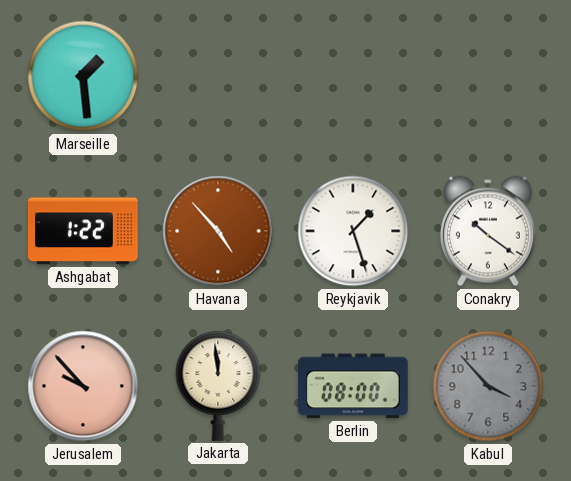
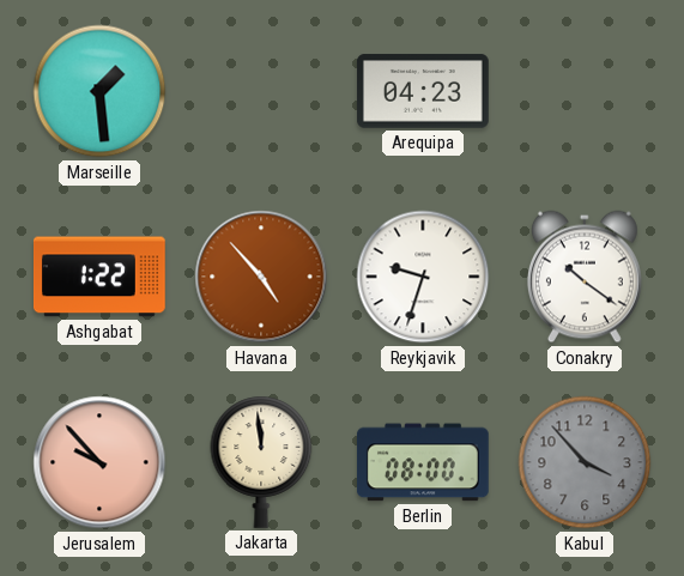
Arequipa: none -> 04:23
Reykjavik: 1:27 -> 9:33
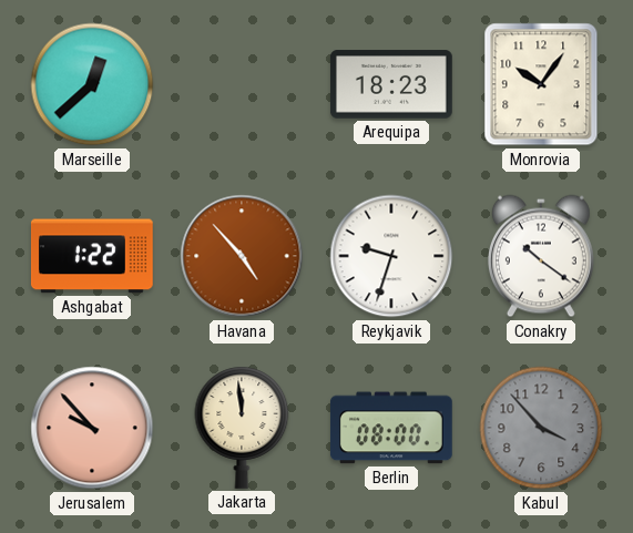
Marseille: 1:29 -> 12:38
Arequipa: 04:23 -> 18:23
Monrovia: none -> 10:06
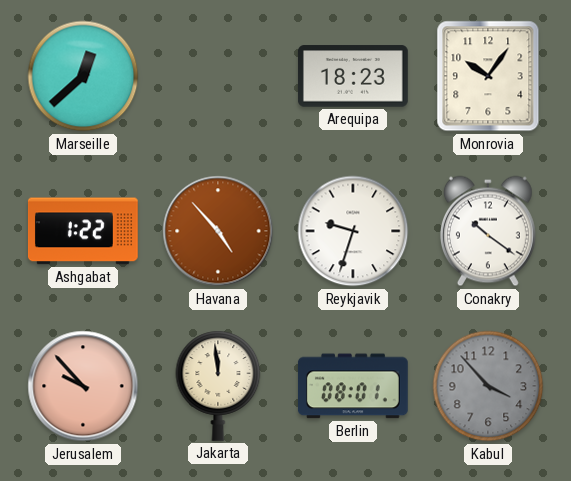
Berlin: 08:00 -> 08:01
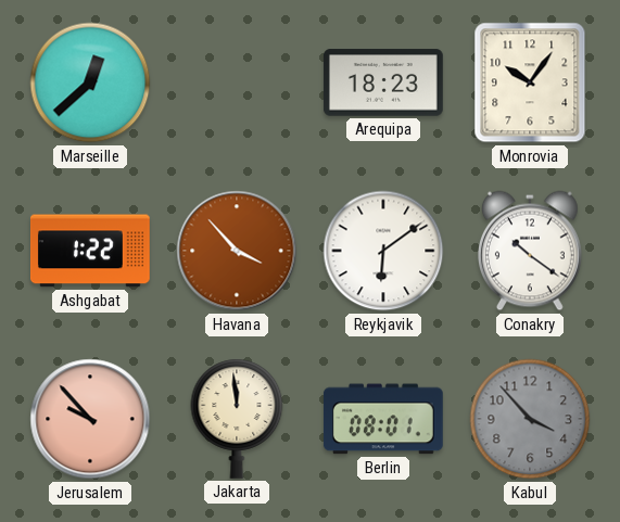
Havana: 4:53 -> 3:53
Reykjavik: 9:33 -> 6:09
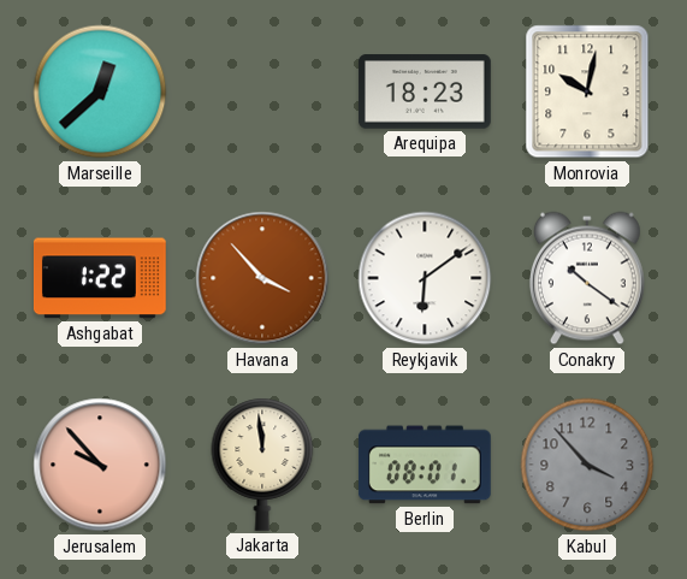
Monrovia: 10:06 -> 10:02
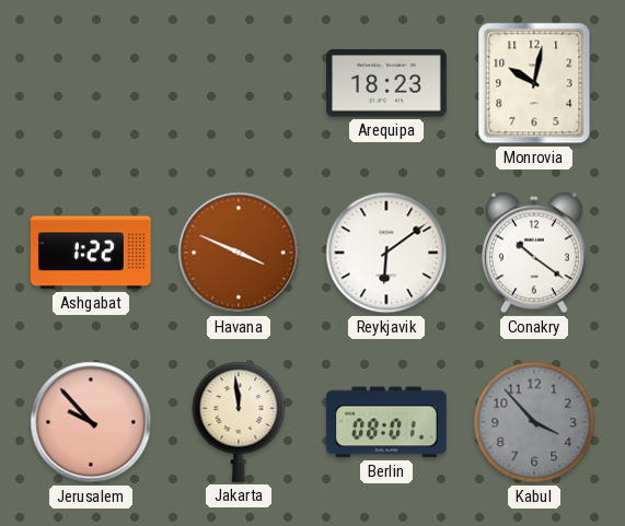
Marseille: 12:38 -> none
Havana: 3:53 -> 3:49
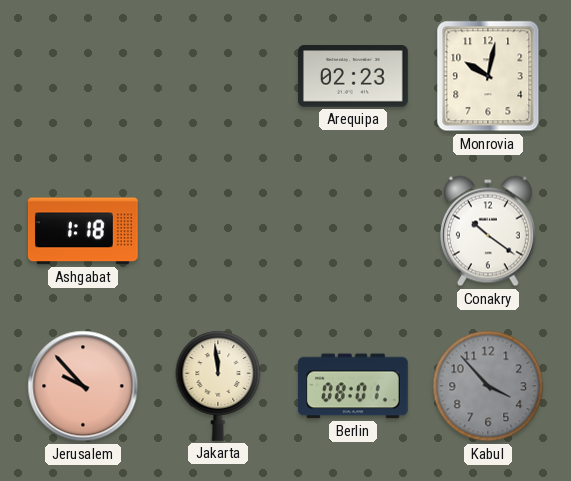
Arequipa: 18:23 -> 02:23
Ashgabat: 1:22 -> 1:18
Havana: 3:49 -> none
Reykjavik: 6:09 -> none
